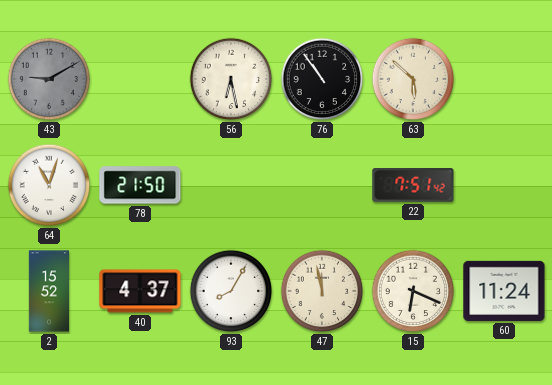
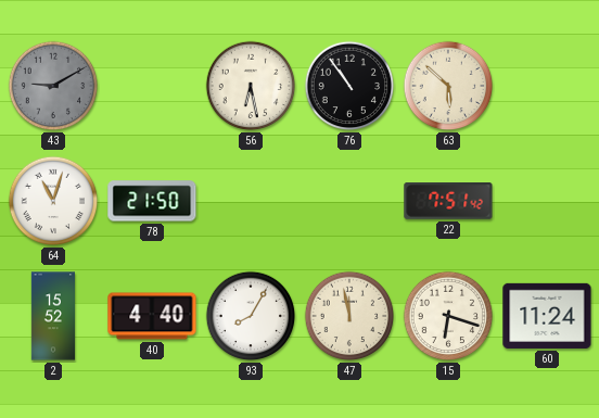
40: 4:37 -> 4:40
15: 6:19 -> 6:18
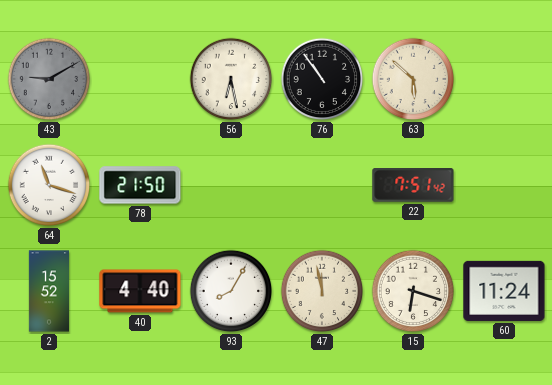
64: 11:03 -> 11:18
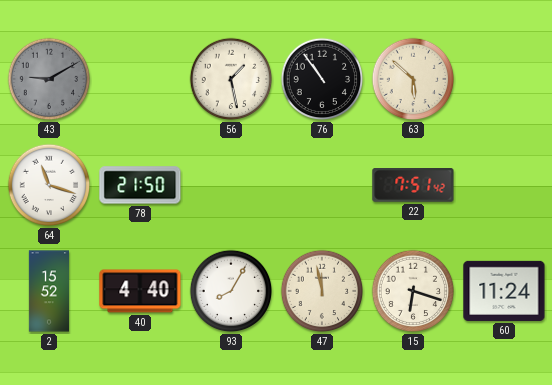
56: 6:28 -> 1:28
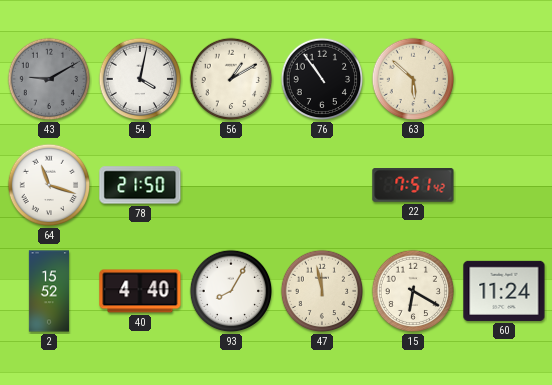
54: none -> 4:02
56: 1:28 -> 1:10
15: 6:18 -> 6:20
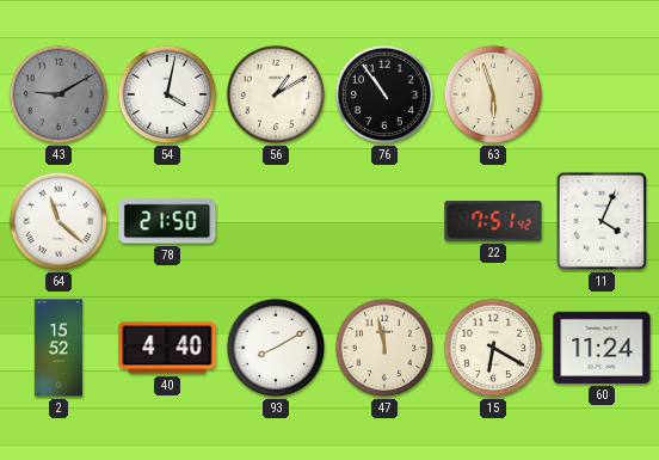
63: 5:52 -> 5:57
64: 11:18 -> 11:22
11: none -> 4:04
93: 8:05 -> 8:10
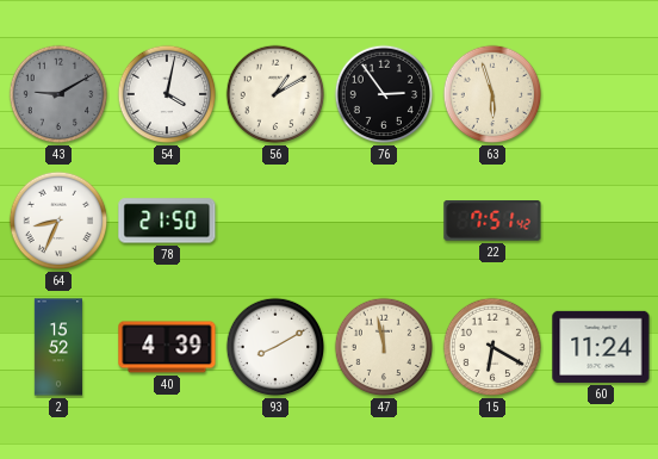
76: 10:54 -> 2:54
64: 11:22 -> 8:34
11: 4:04 -> none
40: 4:40 -> 4:39
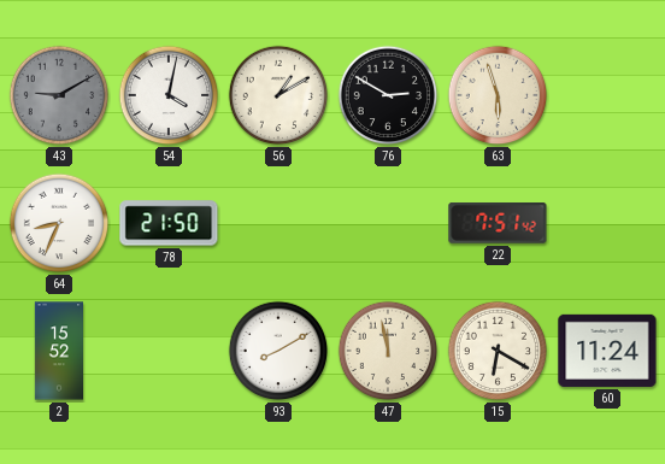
76: 2:54 -> 2:50
40: 4:39 -> none
